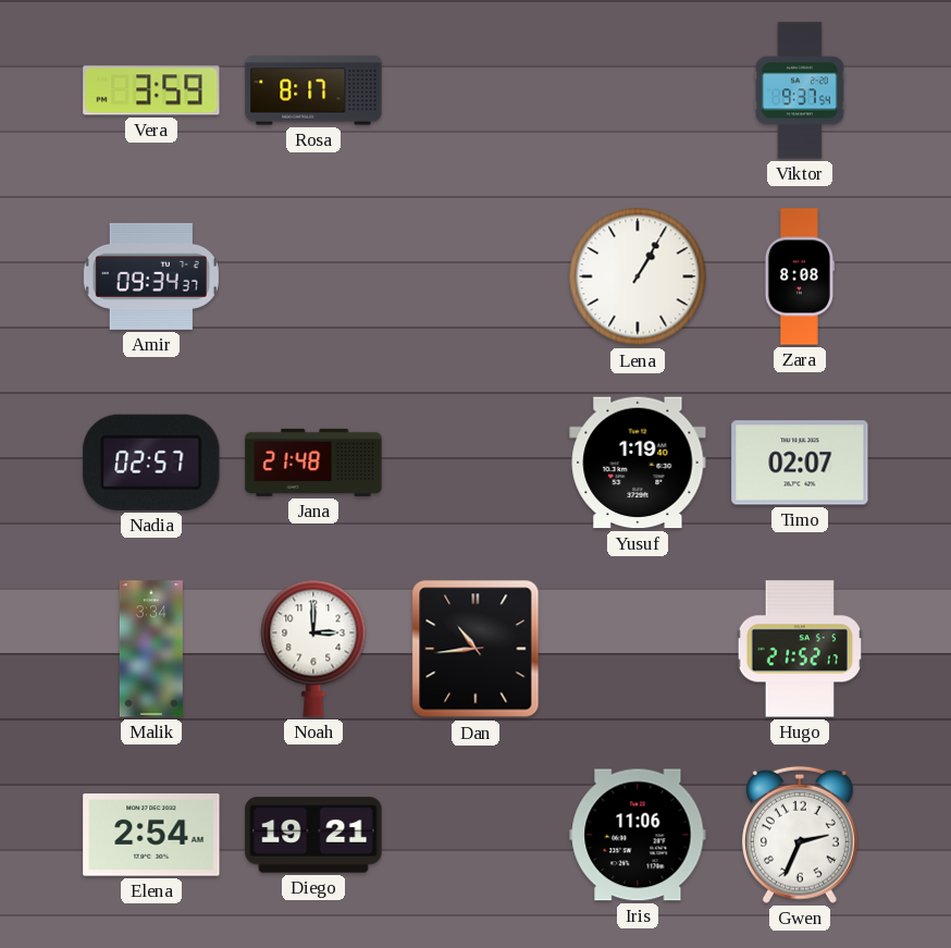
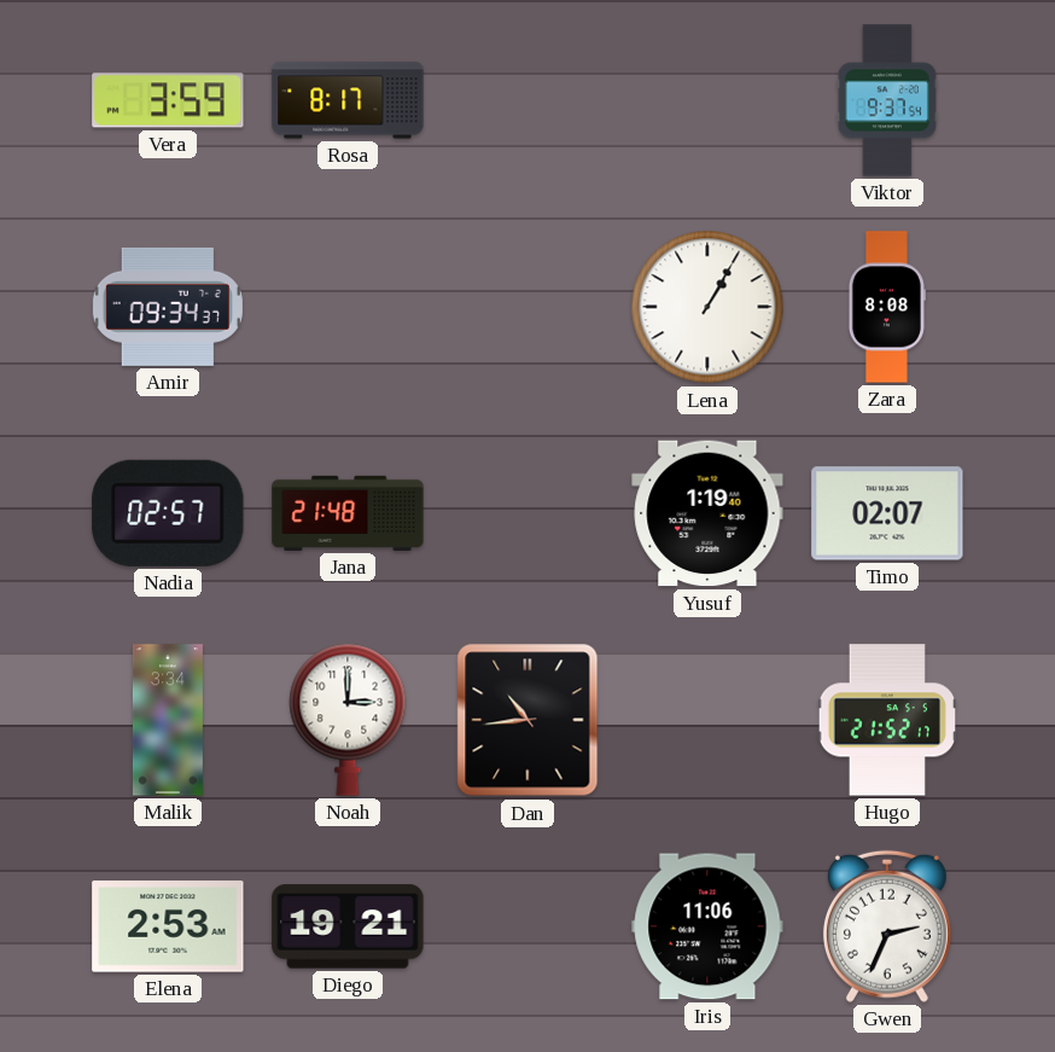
Elena: 2:54 -> 2:53
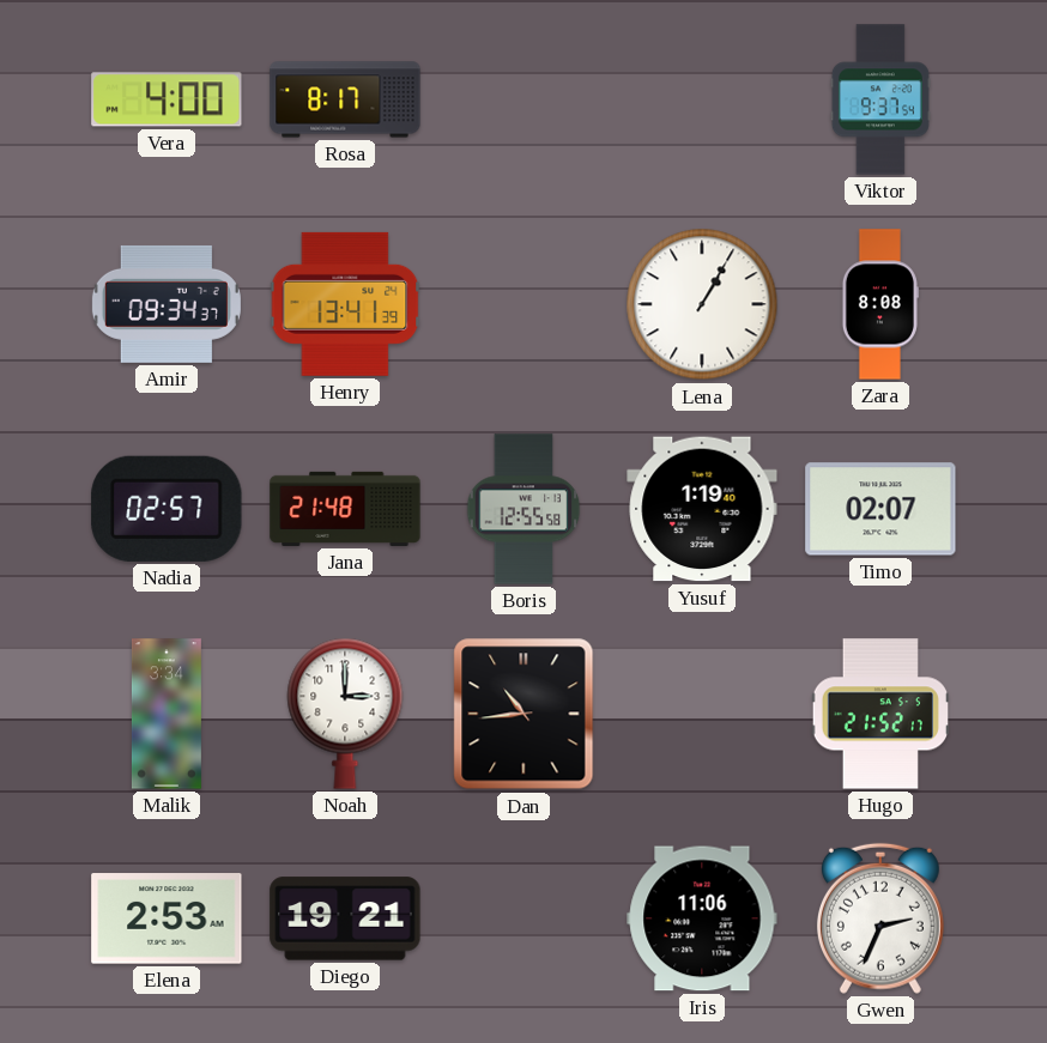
Vera: 3:59 -> 4:00
Henry: none -> 13:41
Boris: none -> 12:55
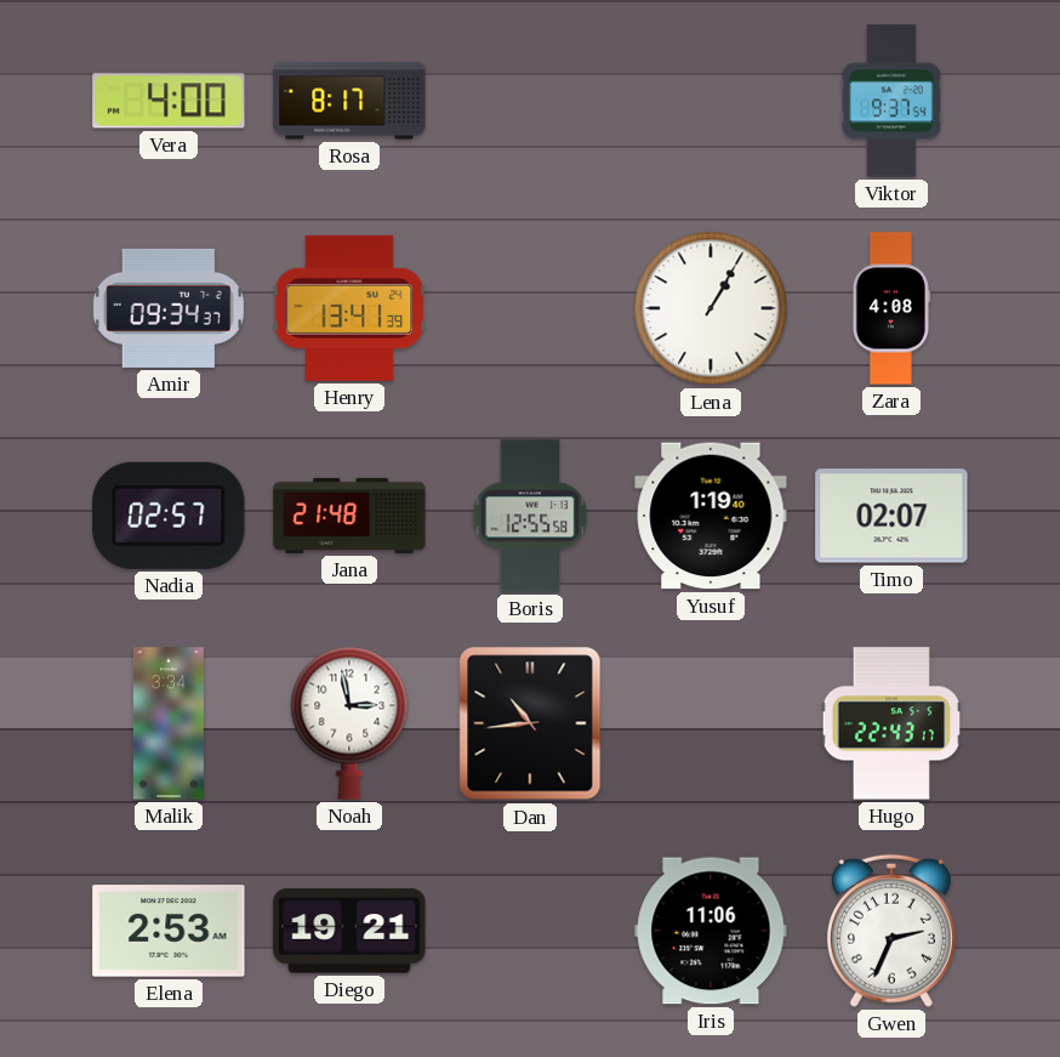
Zara: 8:08 -> 4:08
Noah: 3:00 -> 2:58
Hugo: 21:52 -> 22:43
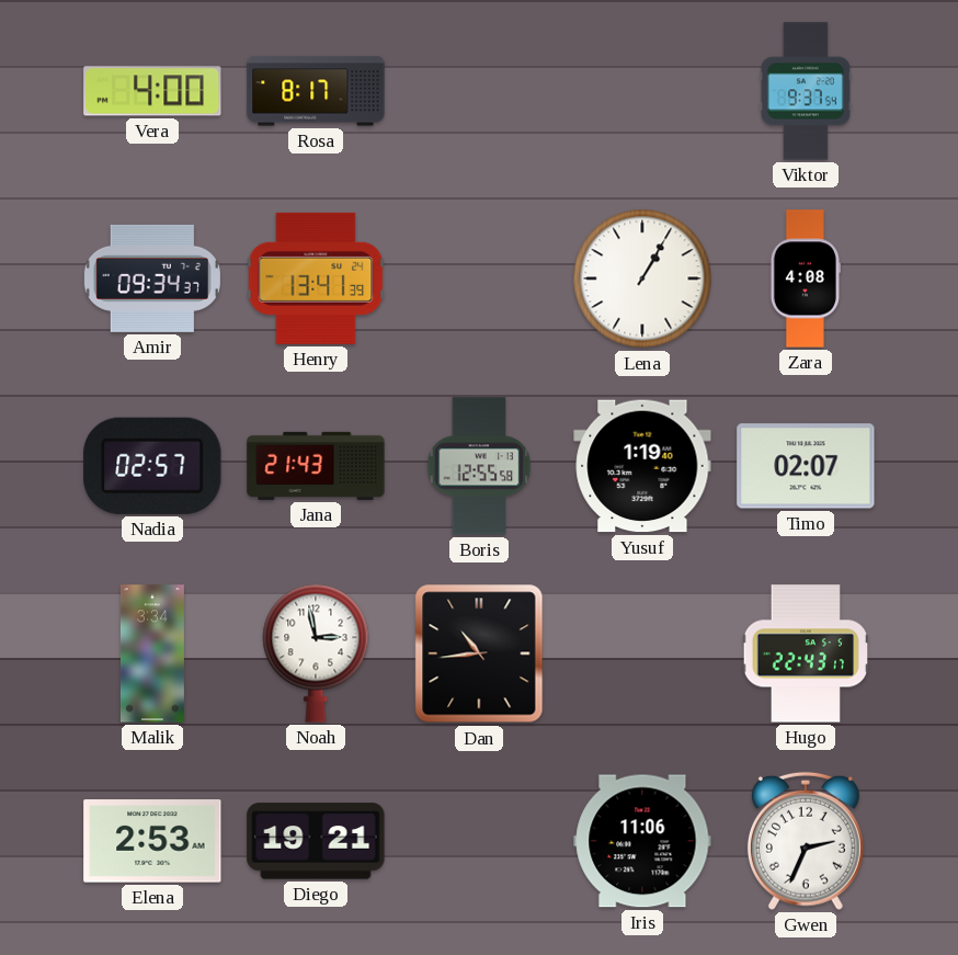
Jana: 21:48 -> 21:43
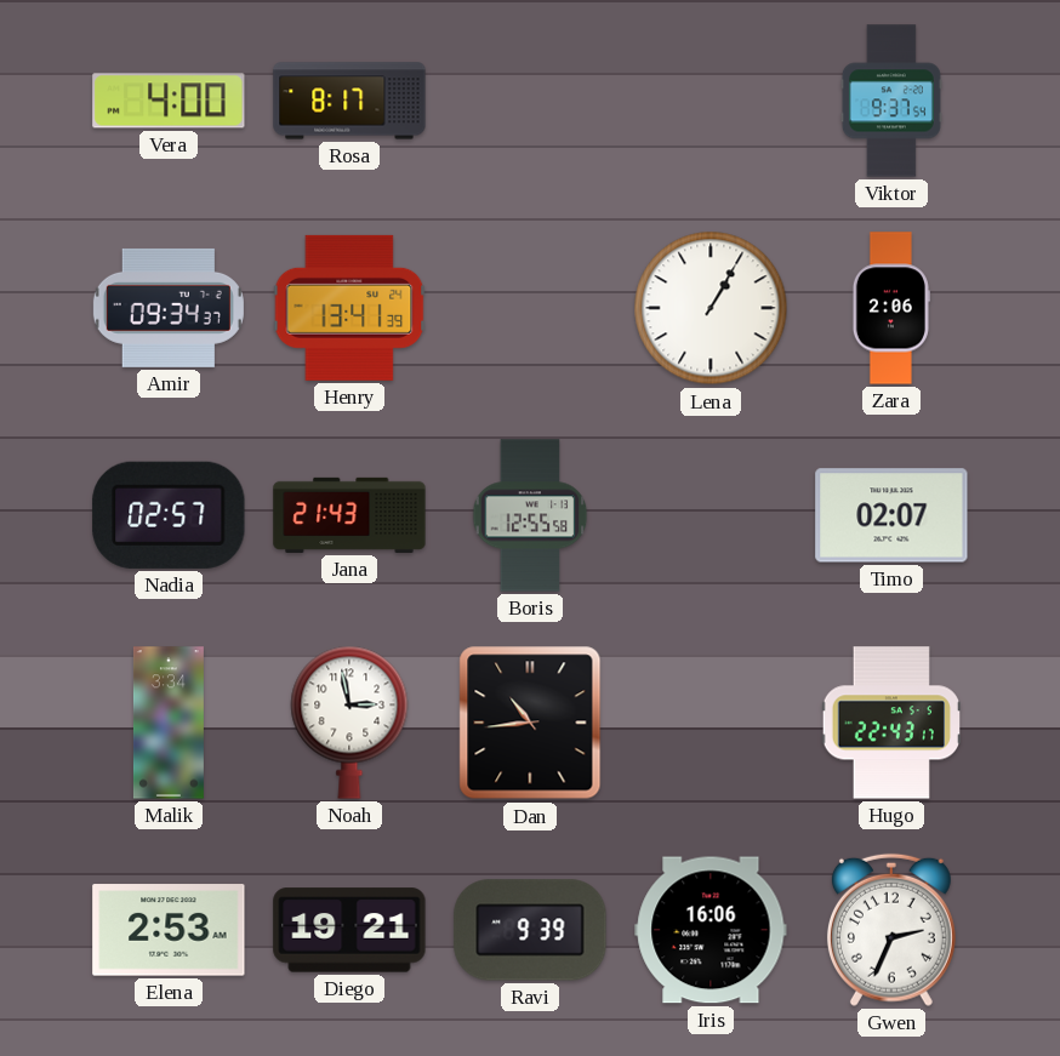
Zara: 4:08 -> 2:06
Yusuf: 1:19 -> none
Ravi: none -> 9:39
Iris: 11:06 -> 16:06
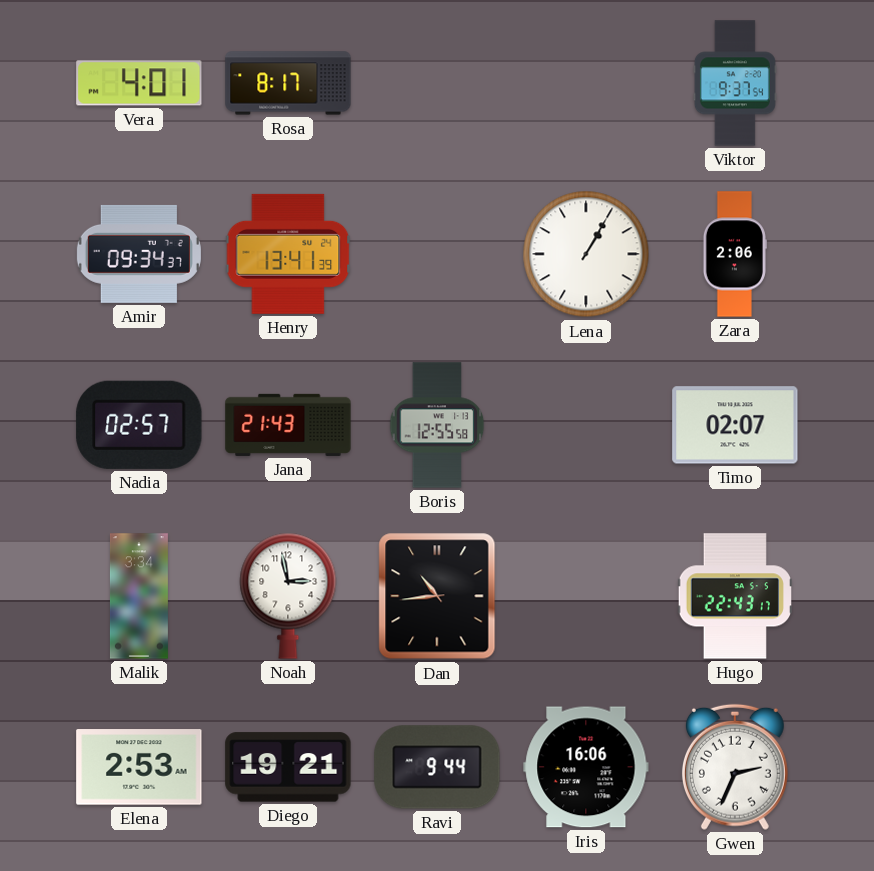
Vera: 4:00 -> 4:01
Ravi: 9:39 -> 9:44
